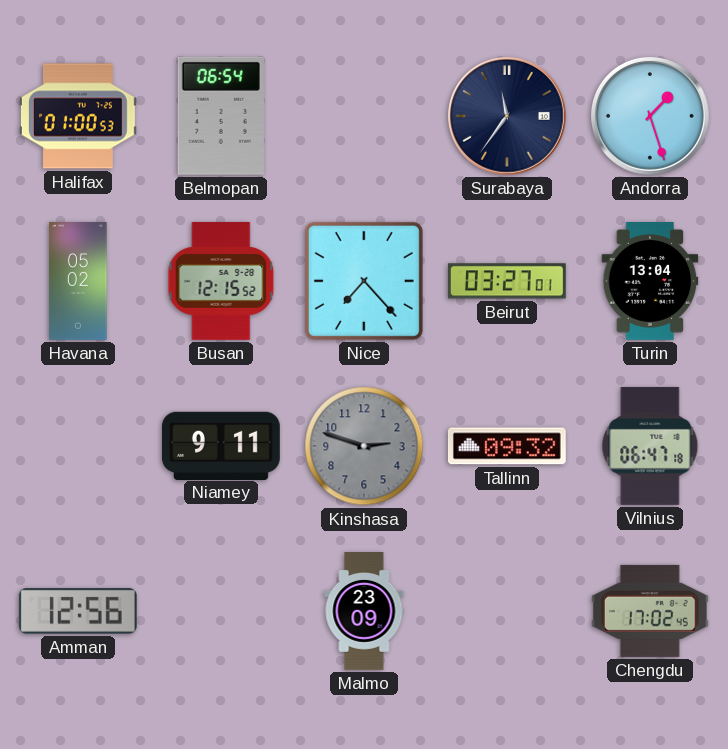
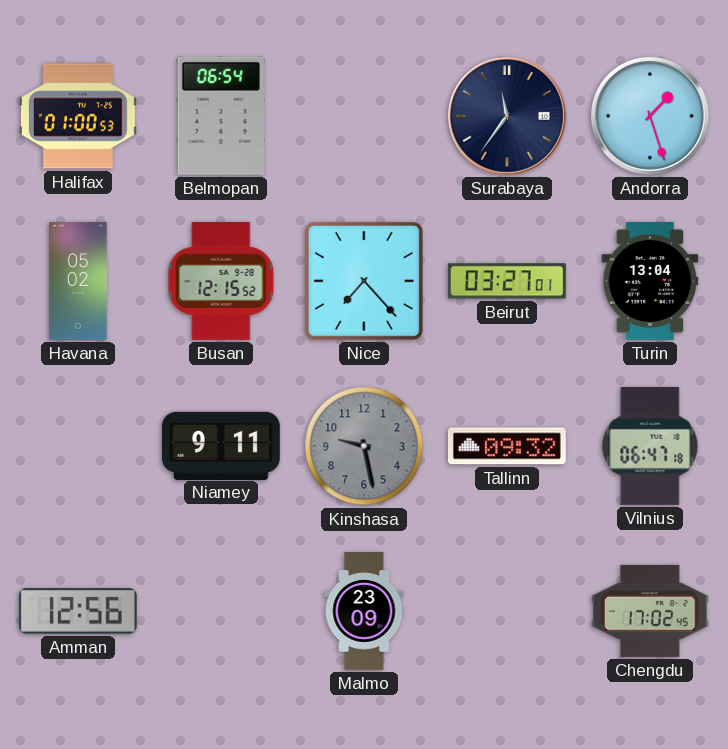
Kinshasa: 2:48 -> 9:28
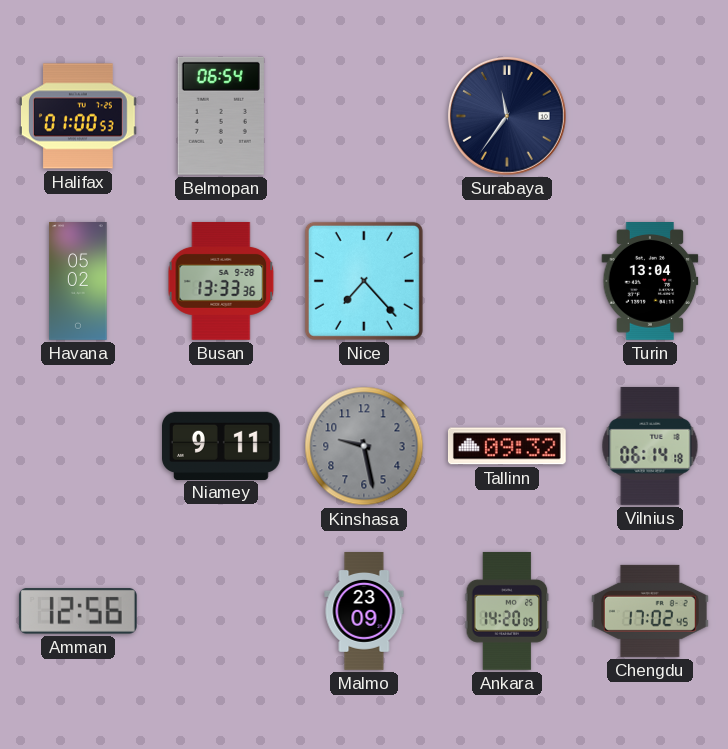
Andorra: 1:27 -> none
Busan: 12:15 -> 13:33
Beirut: 03:27 -> none
Vilnius: 06:47 -> 06:14
Ankara: none -> 14:20
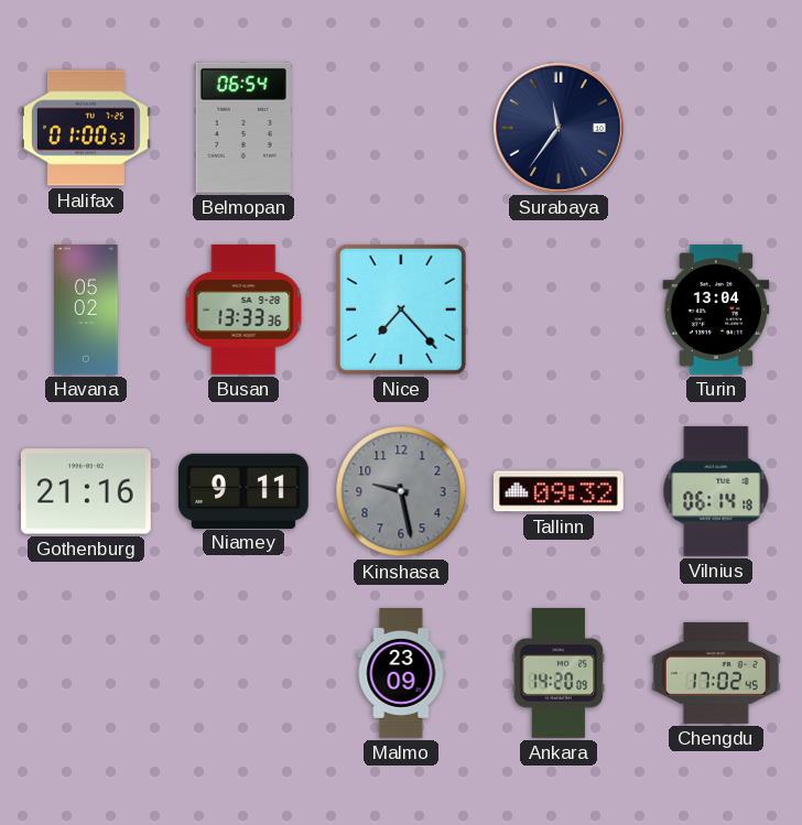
Gothenburg: none -> 21:16
Amman: 12:56 -> none
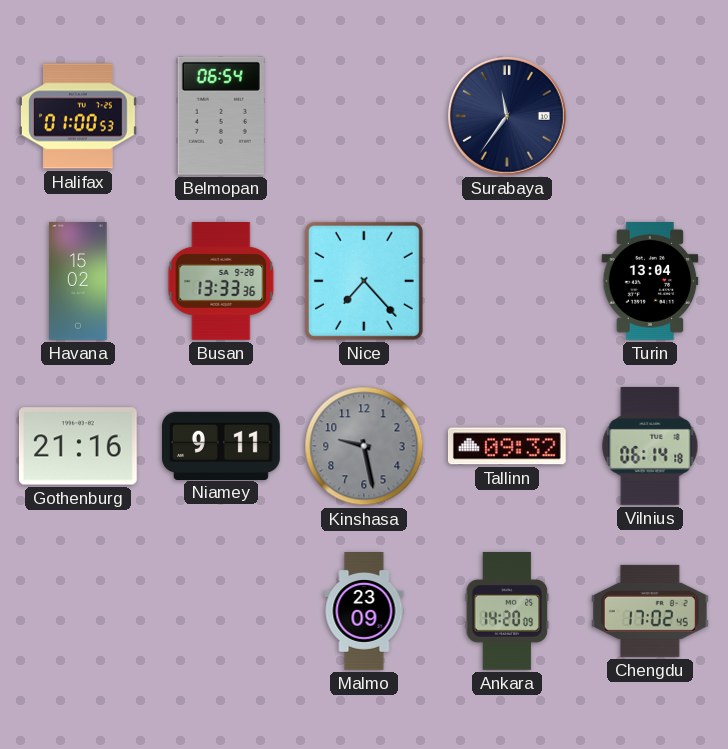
Havana: 05:02 -> 15:02
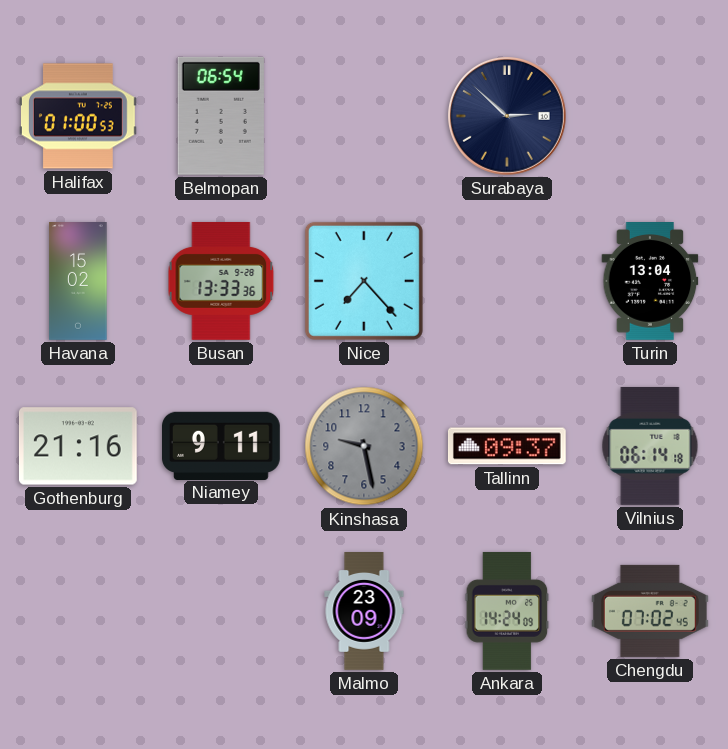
Surabaya: 11:36 -> 2:52
Tallinn: 09:32 -> 09:37
Ankara: 14:20 -> 14:24
Chengdu: 17:02 -> 07:02
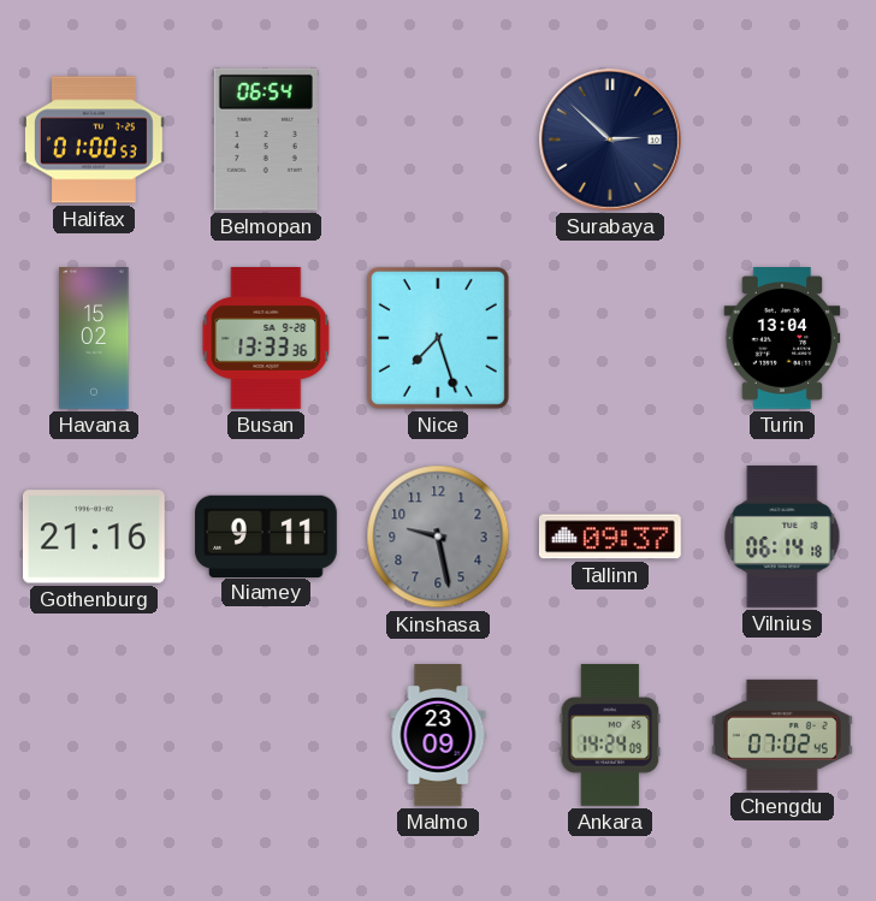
Nice: 7:23 -> 7:27
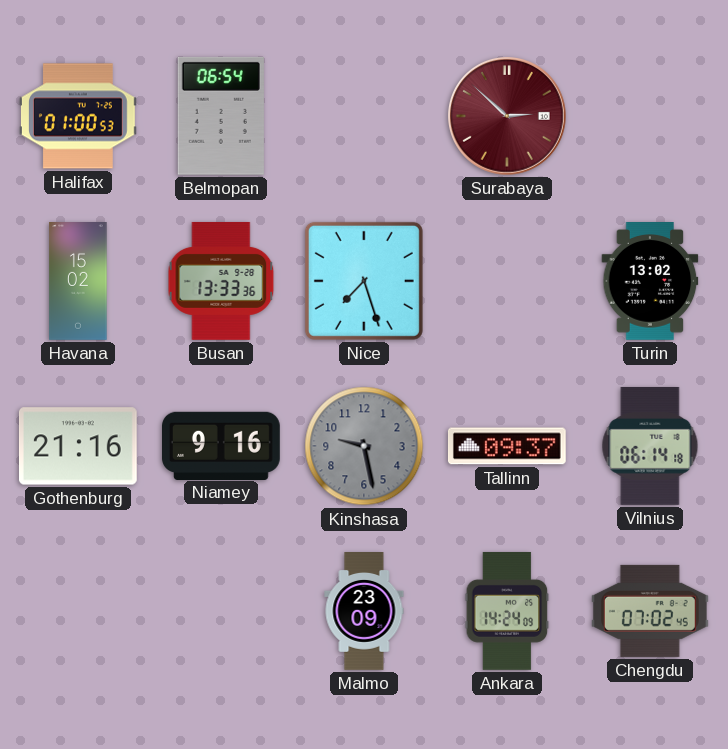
Surabaya dial: navy -> burgundy
Turin: 13:04 -> 13:02
Niamey: 9:11 -> 9:16
